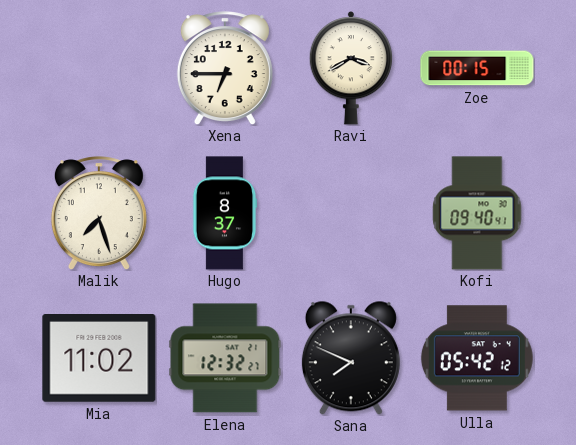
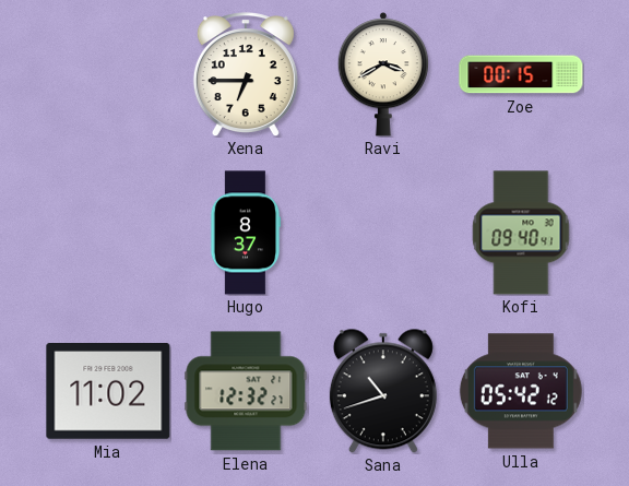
Malik: 7:27 -> none
Sana: 7:49 -> 10:42
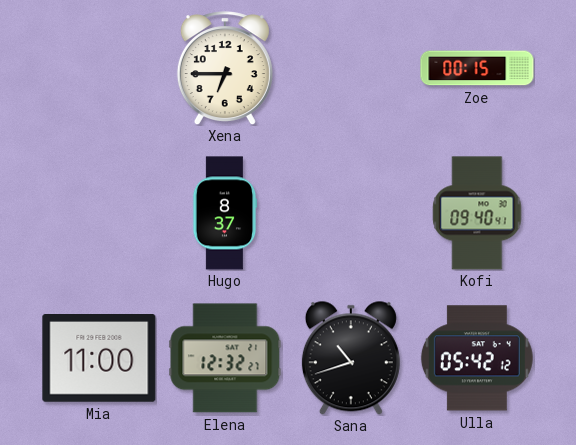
Ravi: 3:40 -> none
Mia: 11:02 -> 11:00
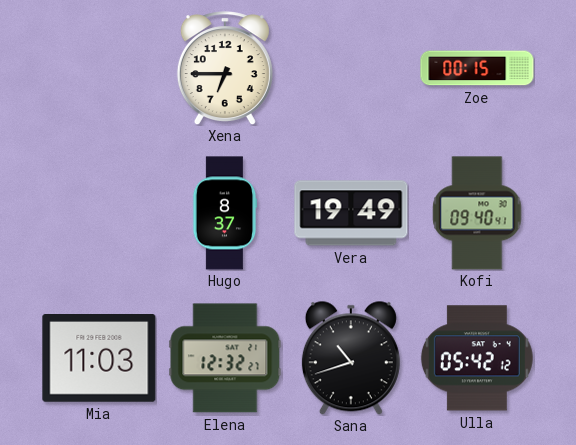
Vera: none -> 19:49
Mia: 11:00 -> 11:03
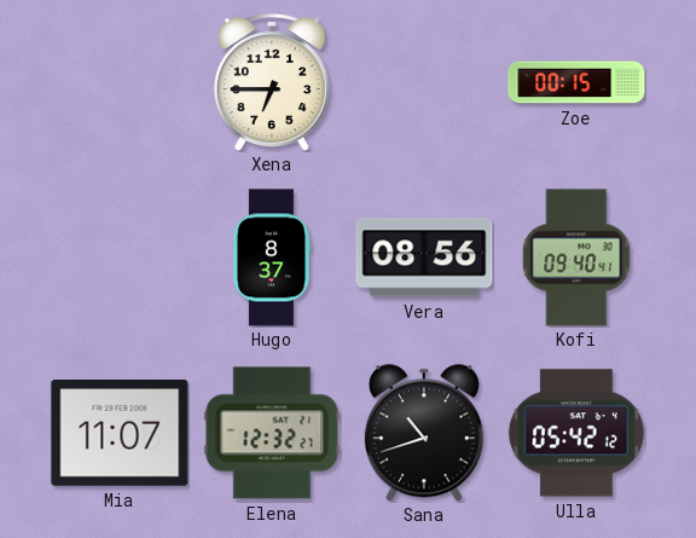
Vera: 19:49 -> 08:56
Mia: 11:03 -> 11:07
